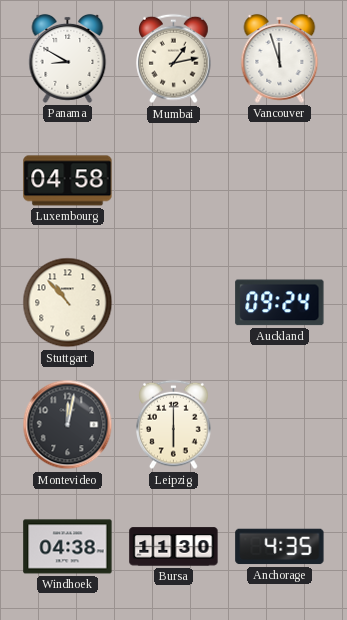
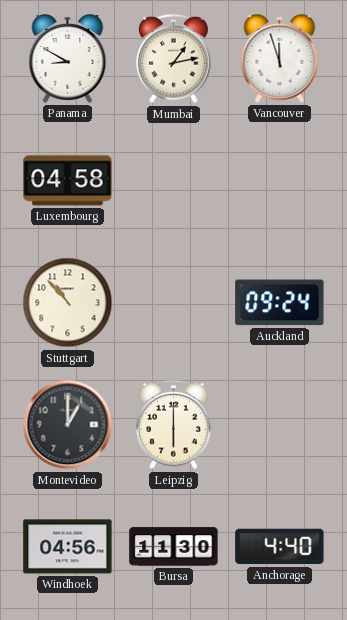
Montevideo: 12:02 -> 1:00
Windhoek: 04:38 -> 04:56
Anchorage: 4:35 -> 4:40
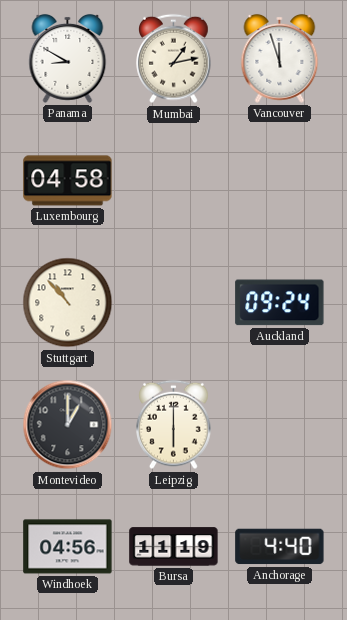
Bursa: 11:30 -> 11:19
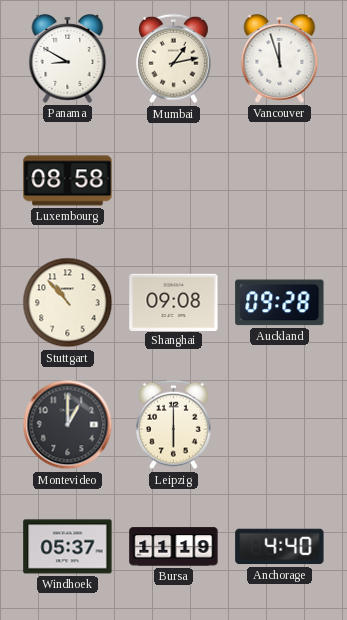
Luxembourg: 04:58 -> 08:58
Shanghai: none -> 09:08
Auckland: 09:24 -> 09:28
Windhoek: 04:56 -> 05:37
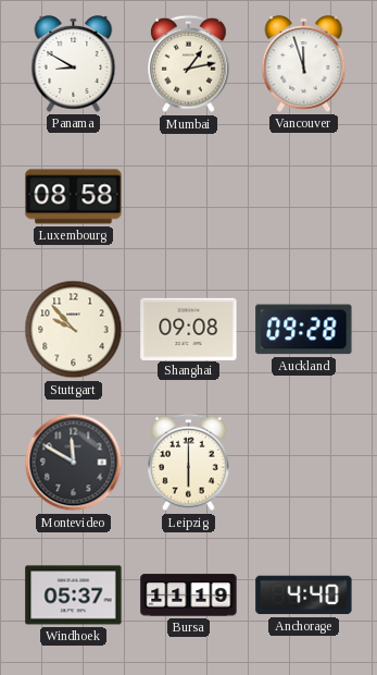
Stuttgart: 10:53 -> 9:53
Montevideo: 1:00 -> 11:50
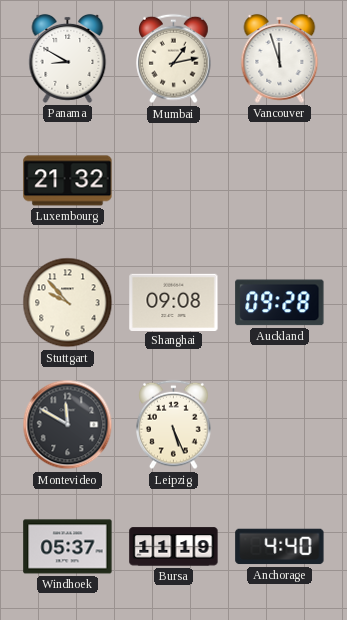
Luxembourg: 08:58 -> 21:32
Leipzig: 6:00 -> 5:26
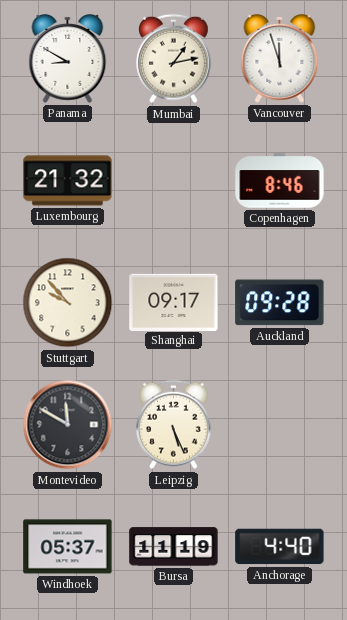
Copenhagen: none -> 8:46
Shanghai: 09:08 -> 09:17
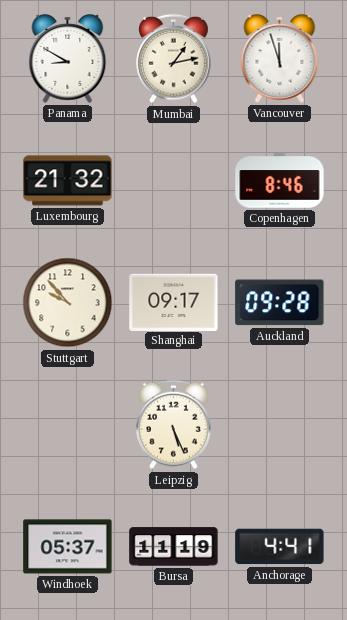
Montevideo: 11:50 -> none
Anchorage: 4:40 -> 4:41
